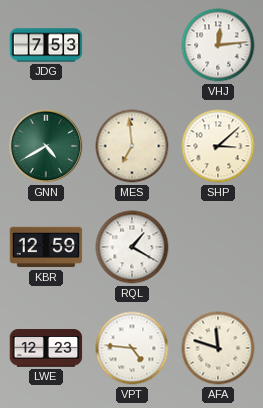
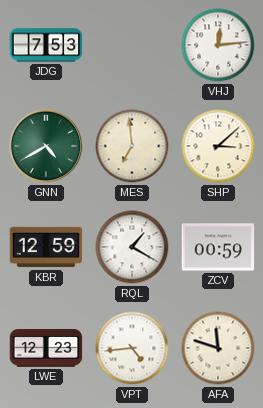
ZCV: none -> 00:59
VPT: 4:46 -> 4:44
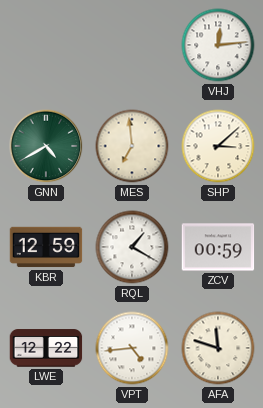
JDG: 7:53 -> none
LWE: 12:23 -> 12:22
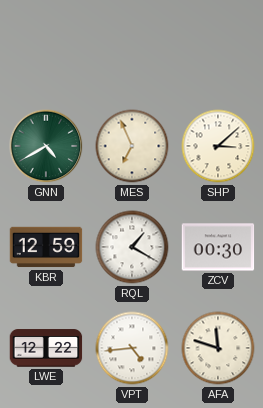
VHJ: 12:14 -> none
MES: 6:59 -> 6:56
ZCV: 00:59 -> 00:30
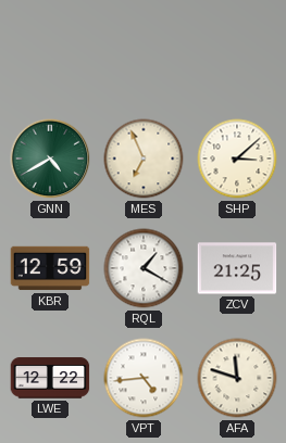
ZCV: 00:30 -> 21:25
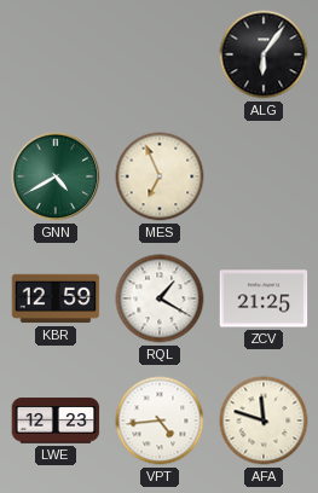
ALG: none -> 6:06
SHP: 3:08 -> none
LWE: 12:22 -> 12:23
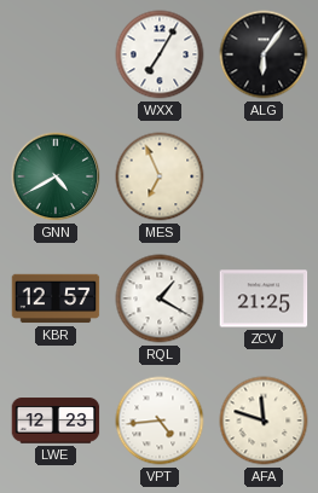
WXX: none -> 7:05
KBR: 12:59 -> 12:57
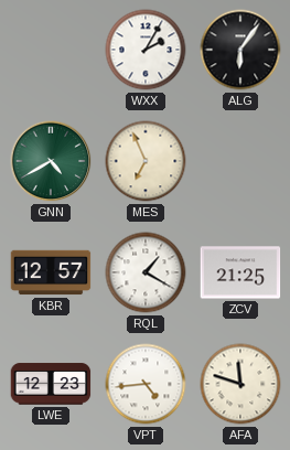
WXX: 7:05 -> 2:05
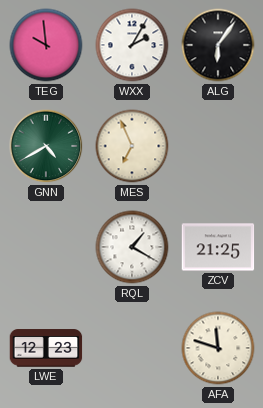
TEG: none -> 9:59
KBR: 12:57 -> none
VPT: 4:44 -> none
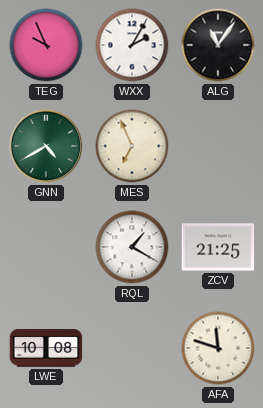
TEG: 9:59 -> 9:56
ALG: 6:06 -> 11:06
LWE: 12:23 -> 10:08
